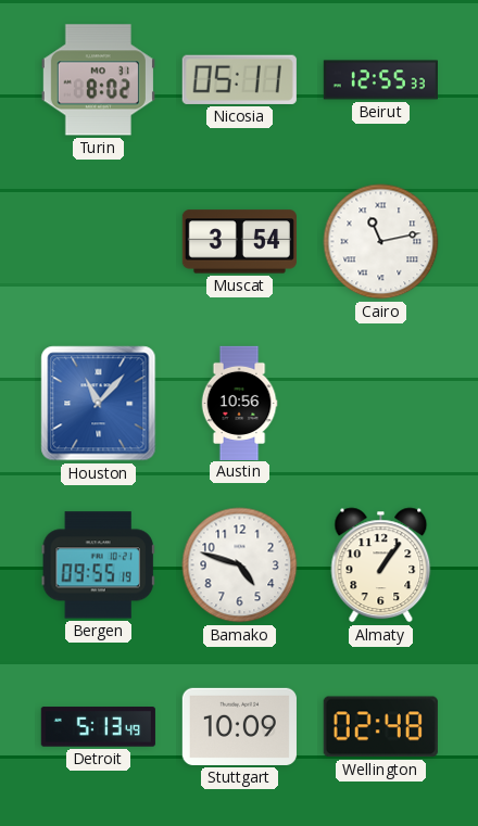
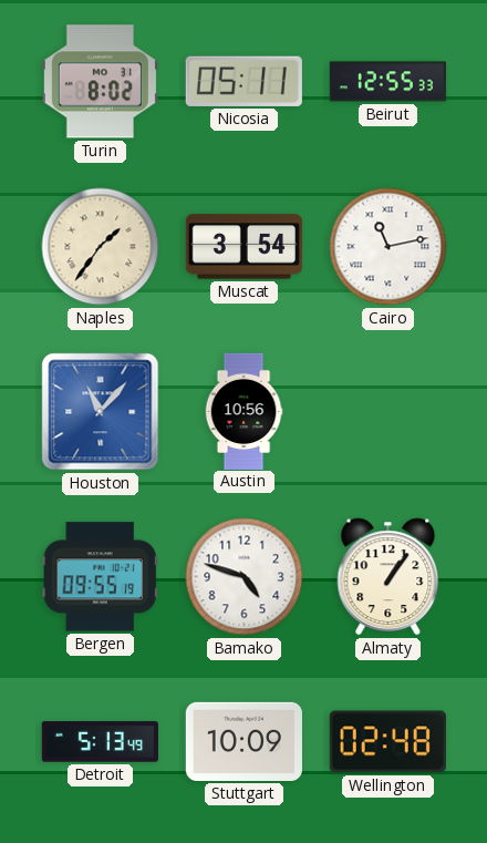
Naples: none -> 1:36
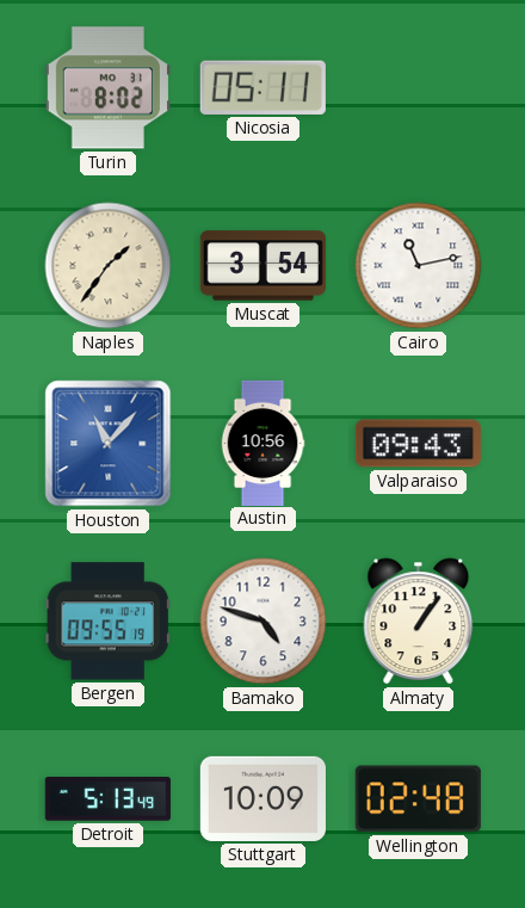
Beirut: 12:55 -> none
Valparaiso: none -> 09:43
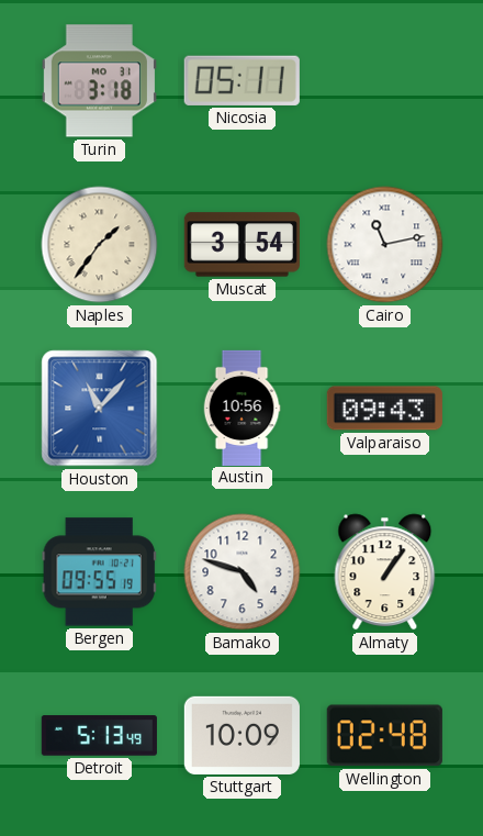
Turin: 8:02 -> 3:18
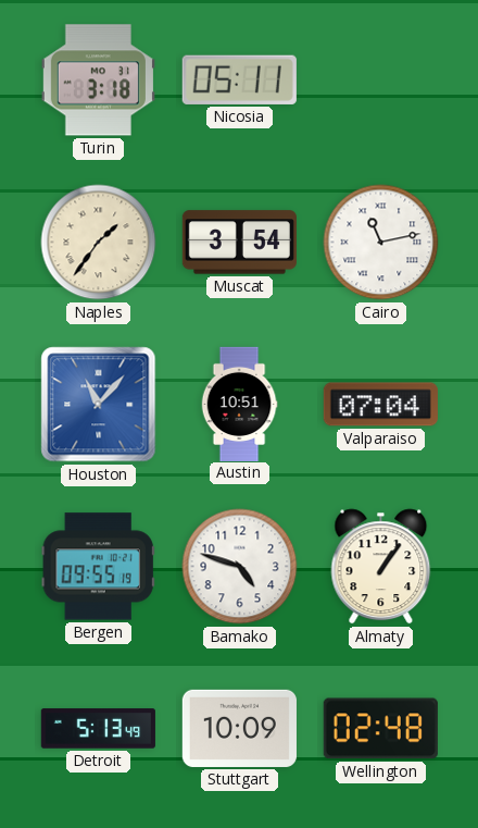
Austin: 10:56 -> 10:51
Valparaiso: 09:43 -> 07:04
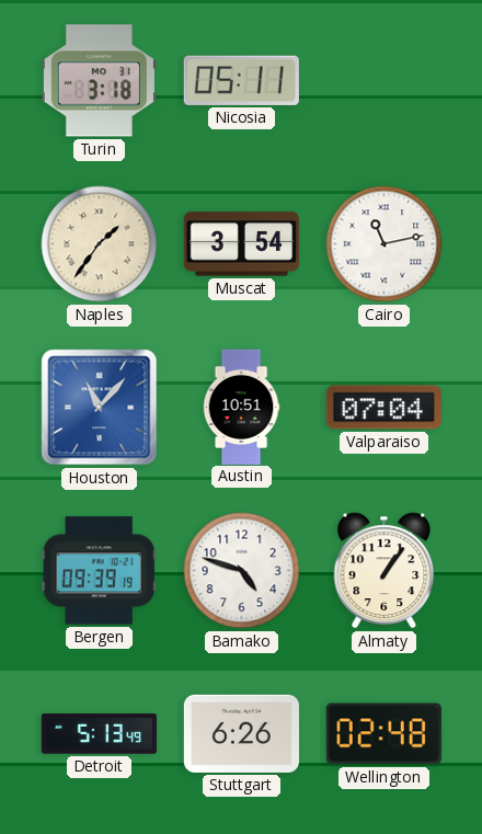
Bergen: 09:55 -> 09:39
Stuttgart: 10:09 -> 6:26
